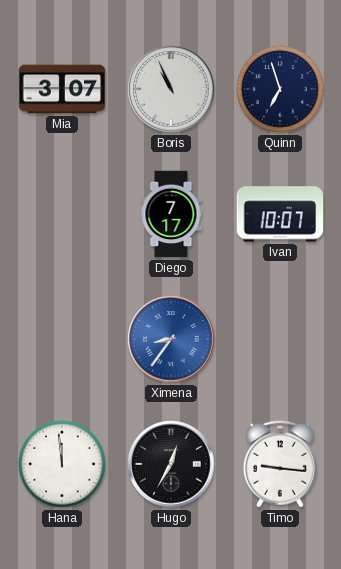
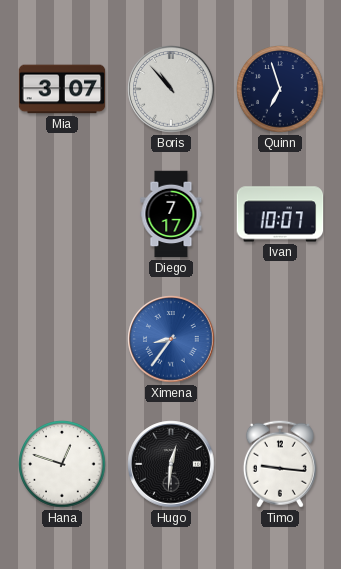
Boris: 10:56 -> 10:53
Hana: 11:59 -> 12:48
Hugo: 12:35 -> 12:31
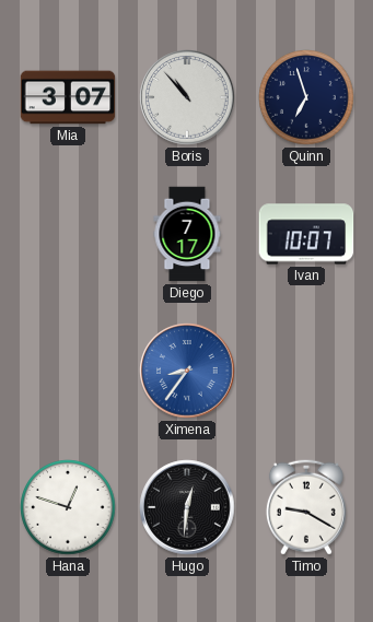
Timo: 9:16 -> 9:20
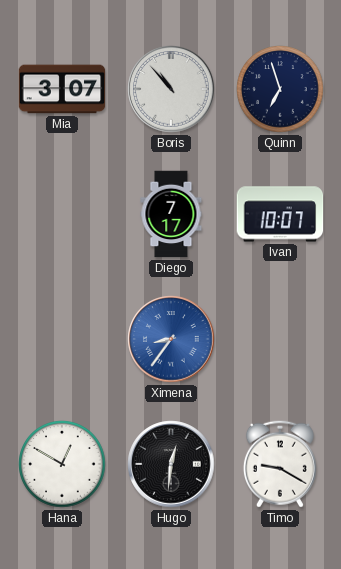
Hana: 12:48 -> 12:50
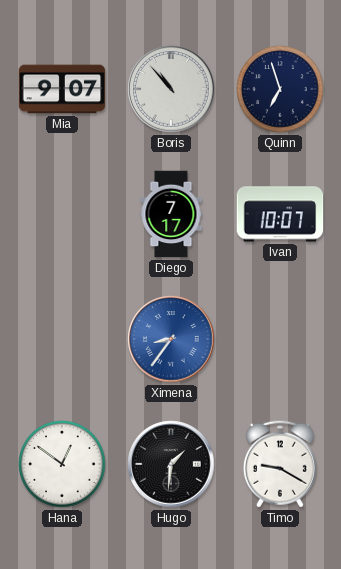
Mia: 3:07 -> 9:07
Hana: 12:50 -> 12:51
Hugo: 12:31 -> 1:31
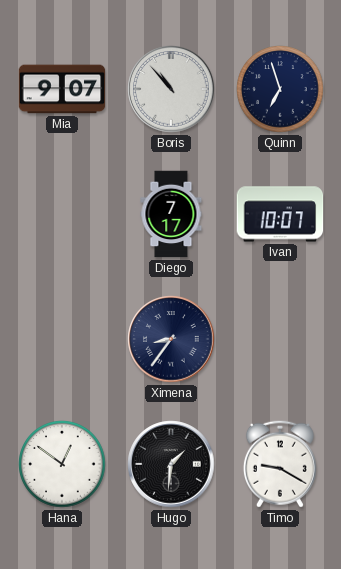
Ximena dial: blue -> navy
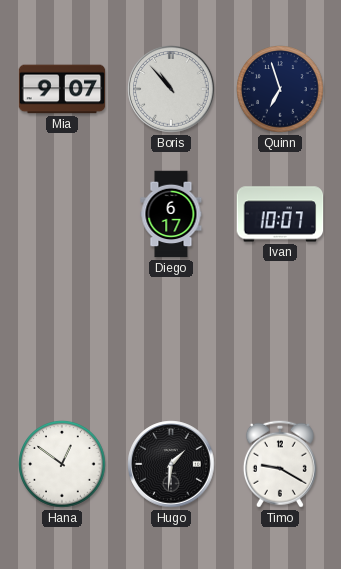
Diego: 7:17 -> 6:17
Ximena: 8:36 -> none
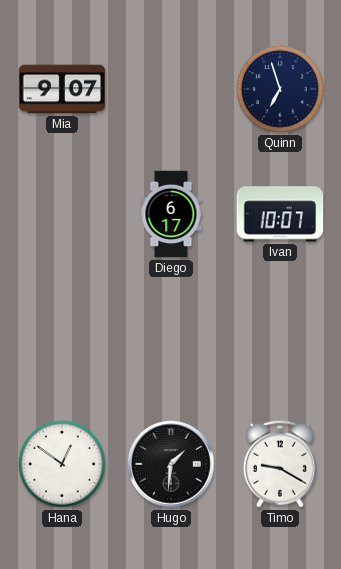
Boris: 10:53 -> none
